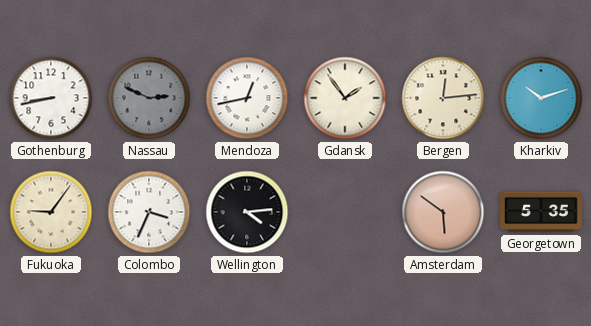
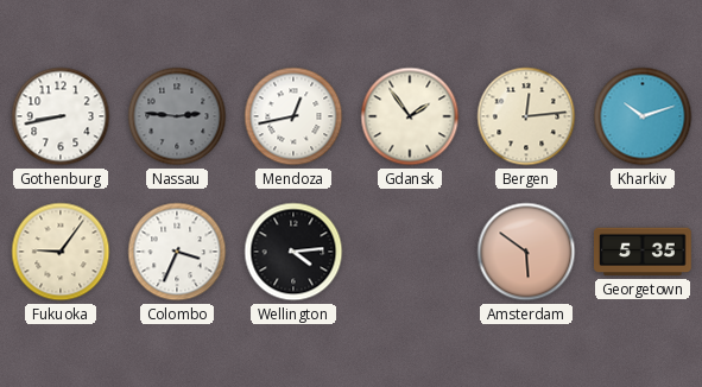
Nassau: 2:49 -> 2:46
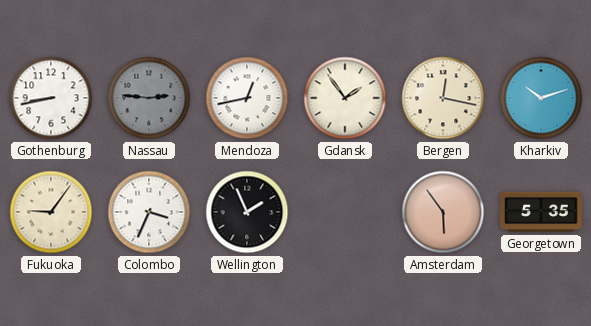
Bergen: 12:14 -> 12:17
Wellington: 4:14 -> 1:56
Amsterdam: 5:51 -> 5:54
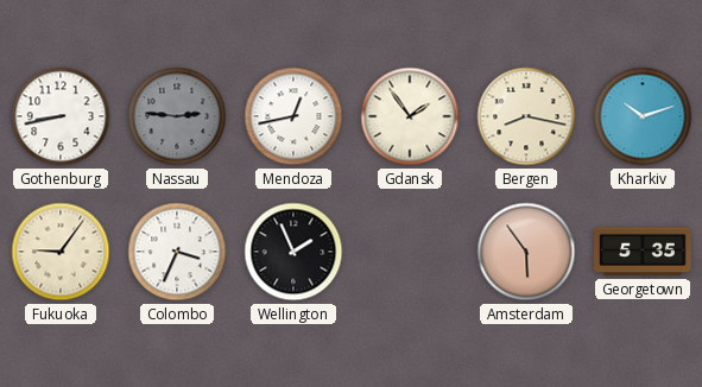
Bergen: 12:17 -> 8:17
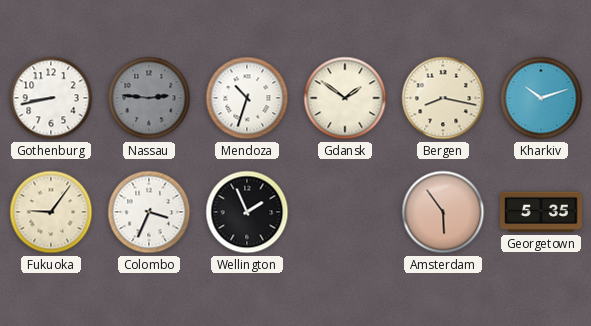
Mendoza: 12:43 -> 10:33
Gdansk: 1:54 -> 1:51
